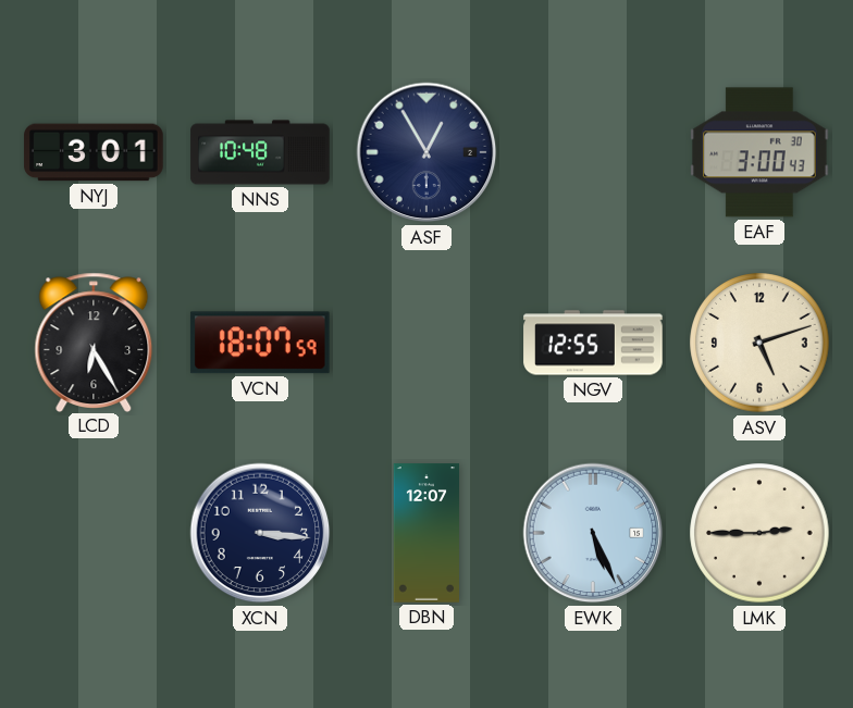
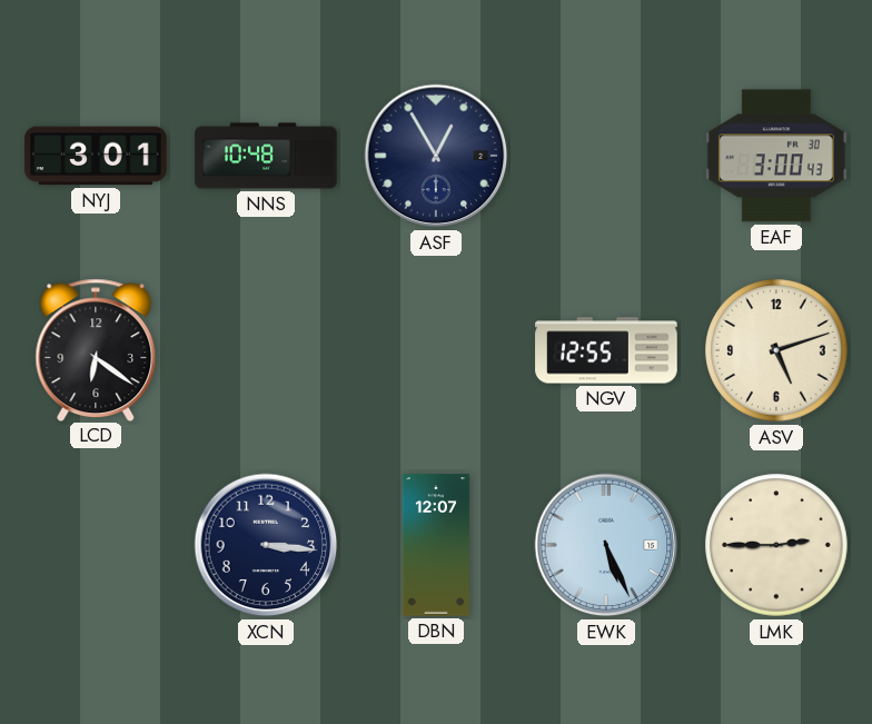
LCD: 6:25 -> 6:21
VCN: 18:07 -> none
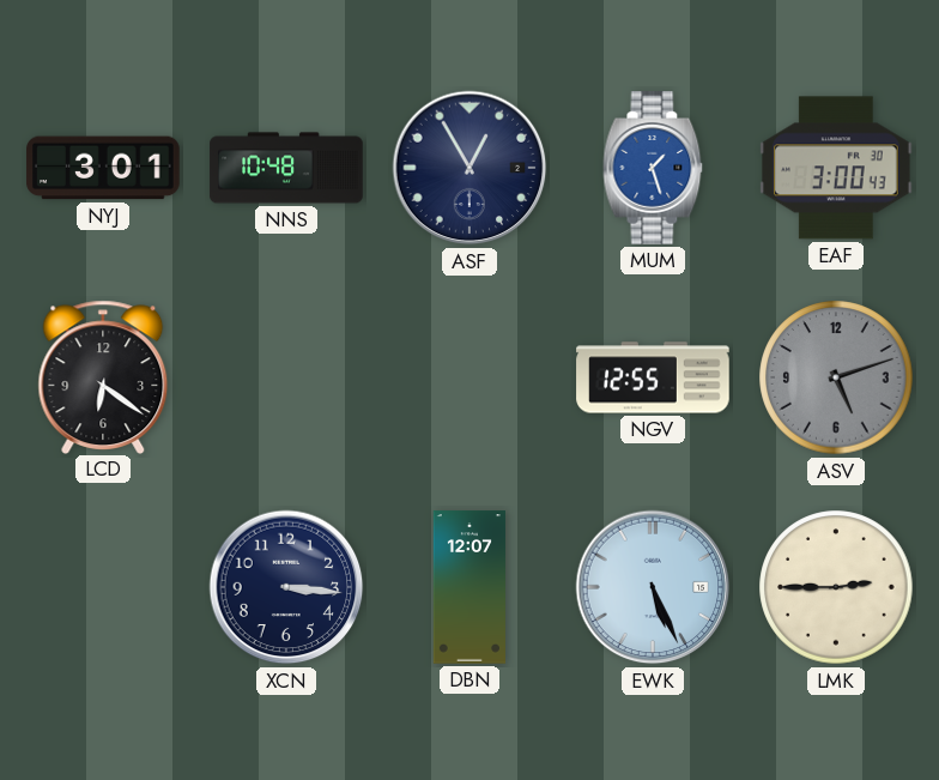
MUM: none -> 1:27
ASV dial: cream -> grey
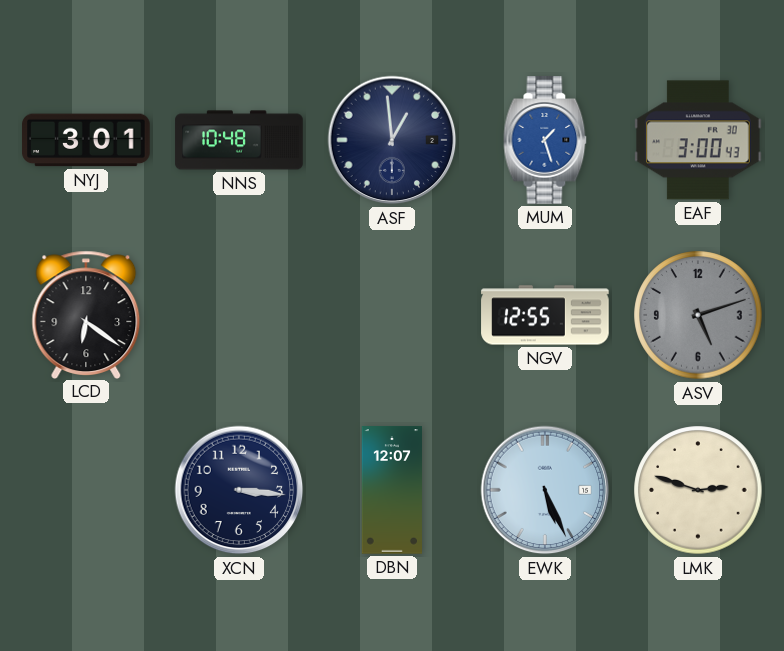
ASF: 12:55 -> 12:59
LMK: 2:45 -> 2:48
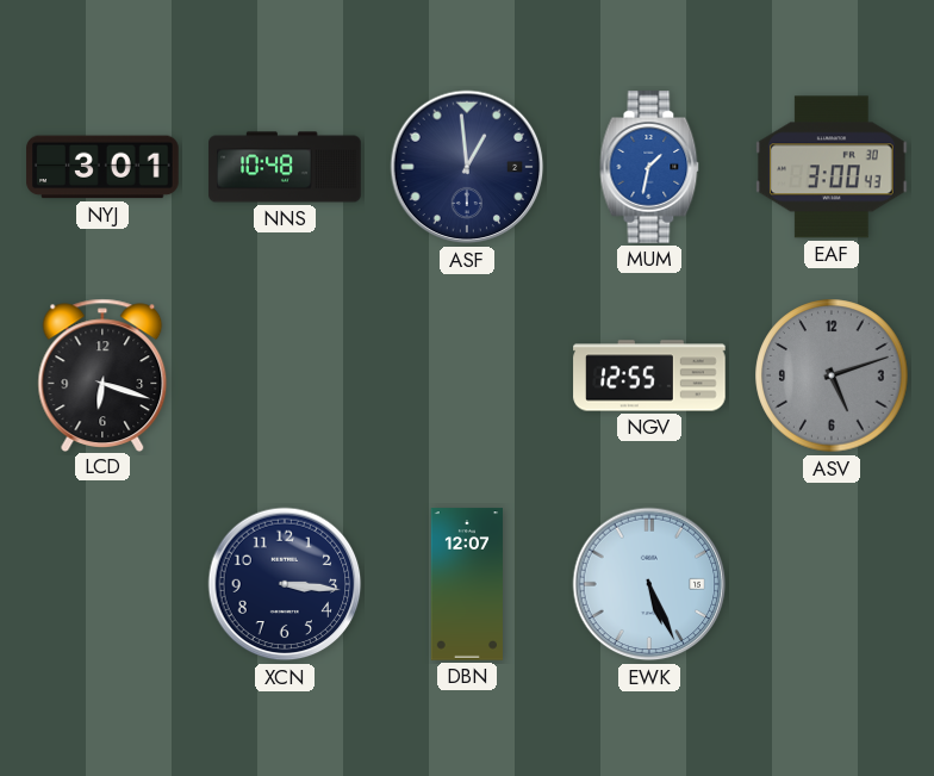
MUM: 1:27 -> 1:32
LCD: 6:21 -> 6:18
LMK: 2:48 -> none
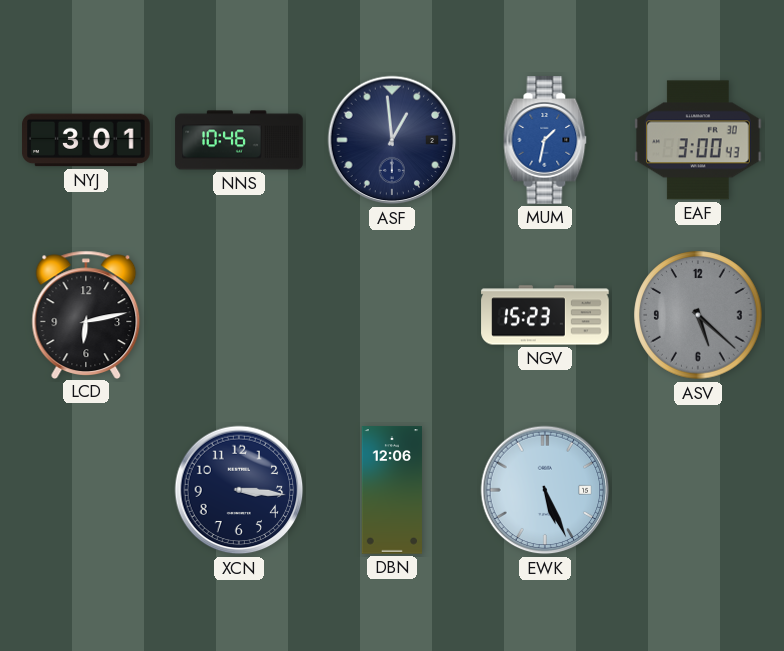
NNS: 10:48 -> 10:46
LCD: 6:18 -> 6:13
NGV: 12:55 -> 15:23
ASV: 5:12 -> 5:22
DBN: 12:07 -> 12:06
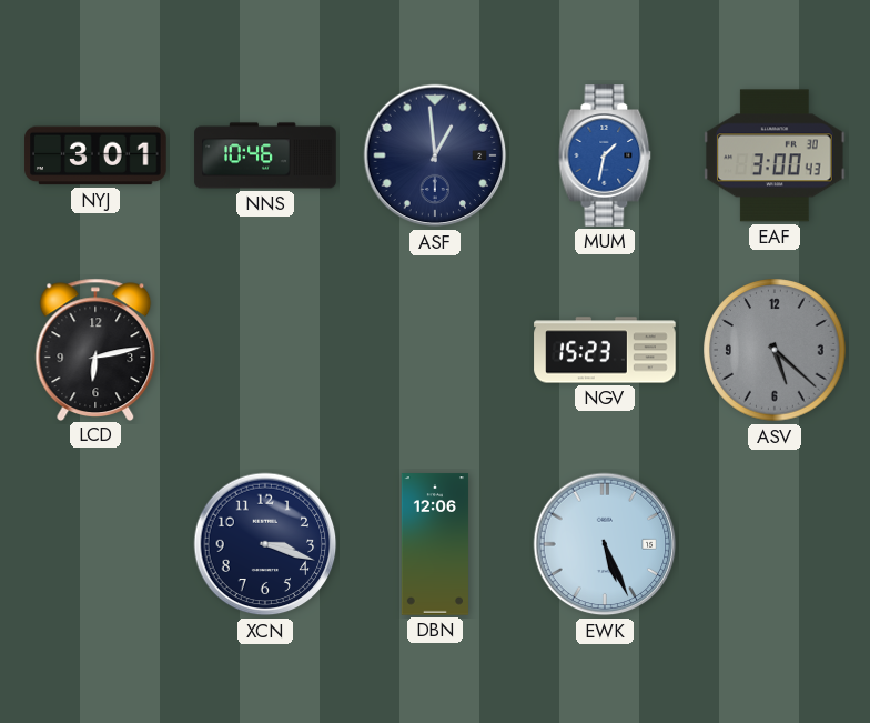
XCN: 3:16 -> 3:18
